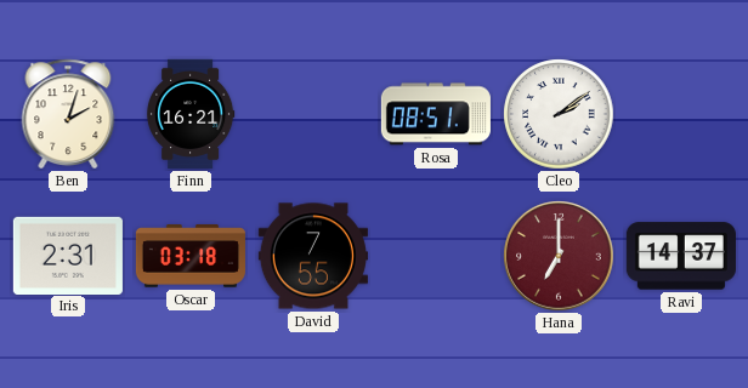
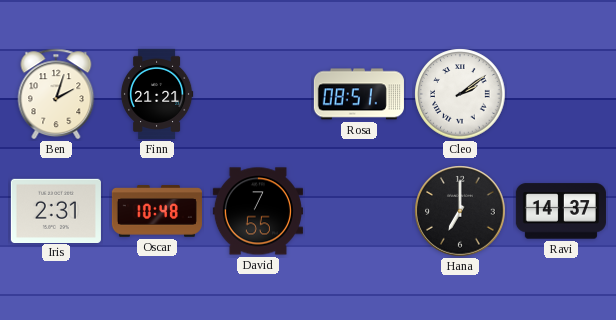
Finn: 16:21 -> 21:21
Oscar: 03:18 -> 10:48
Hana dial: burgundy -> black
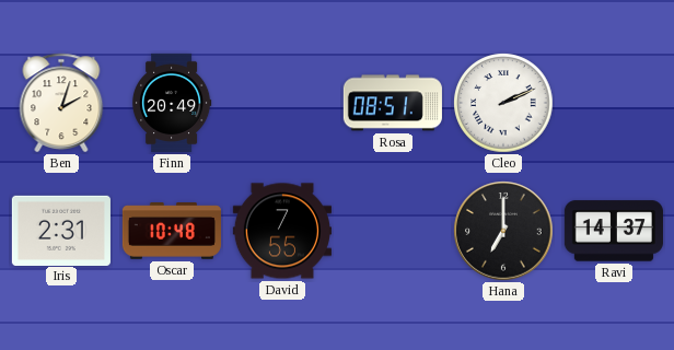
Finn: 21:21 -> 20:49
Cleo: 2:09 -> 2:11
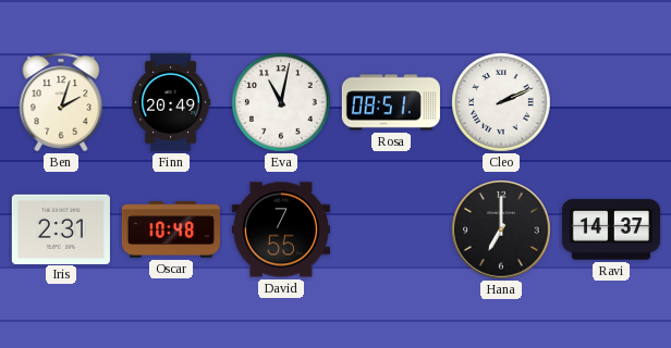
Eva: none -> 11:02
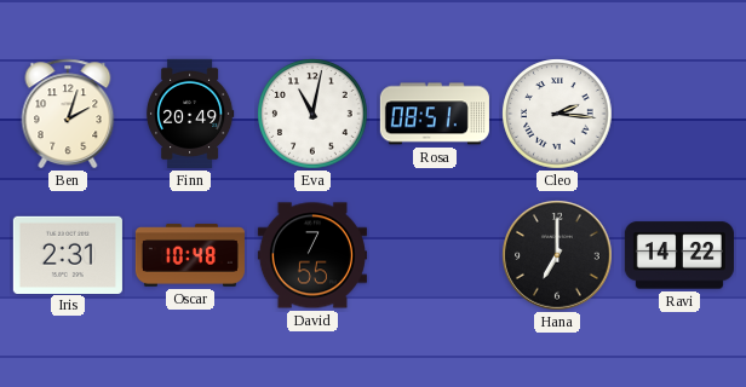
Cleo: 2:11 -> 2:16
Ravi: 14:37 -> 14:22
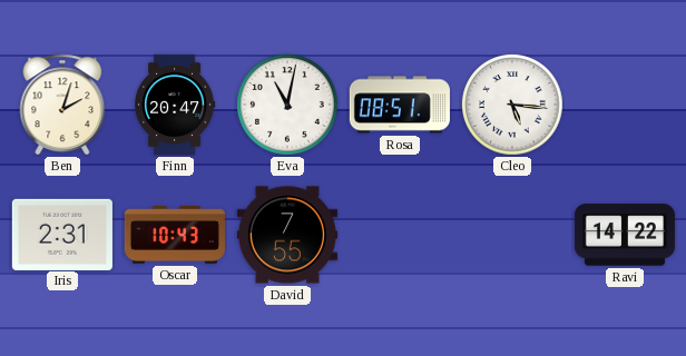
Finn: 20:49 -> 20:47
Cleo: 2:16 -> 5:16
Oscar: 10:48 -> 10:43
Hana: 7:00 -> none
